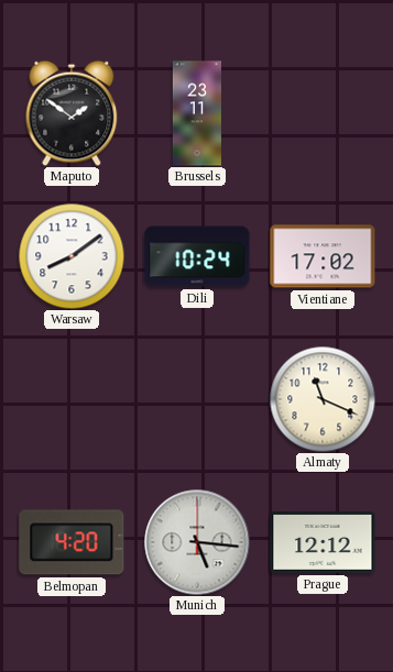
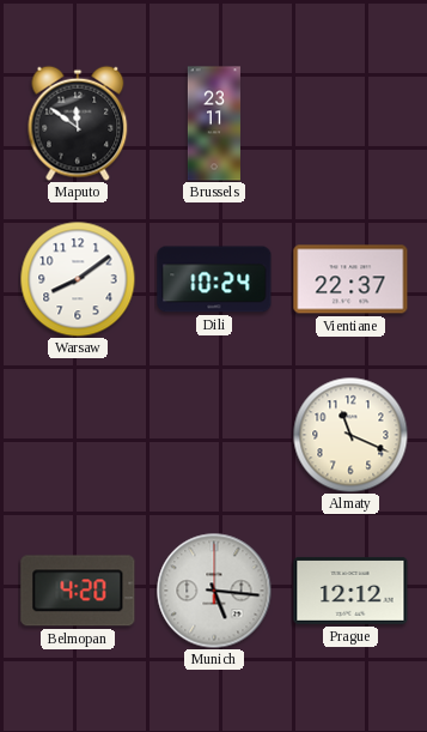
Maputo: 1:51 -> 11:51
Vientiane: 17:02 -> 22:37
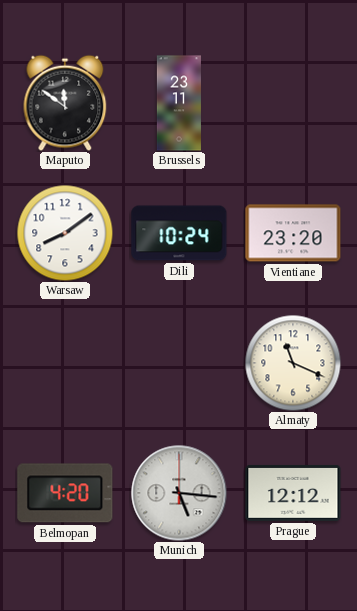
Vientiane: 22:37 -> 23:20
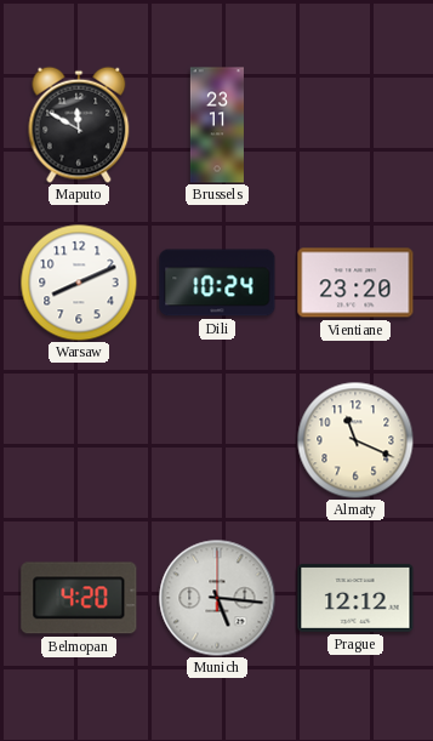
Maputo: 11:51 -> 11:50
Warsaw: 8:09 -> 8:11
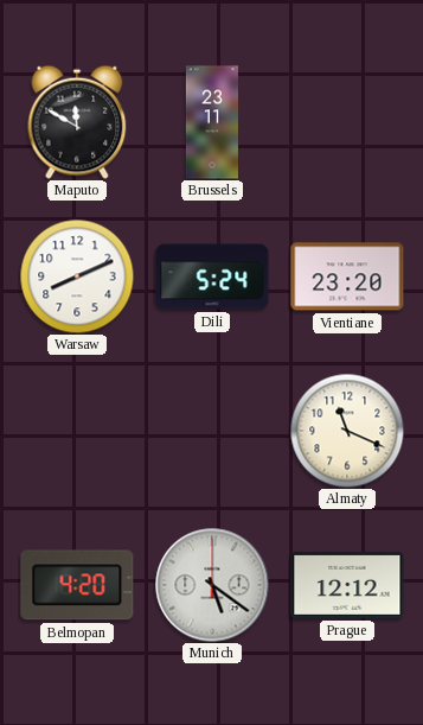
Dili: 10:24 -> 5:24
Munich: 5:16 -> 5:21
